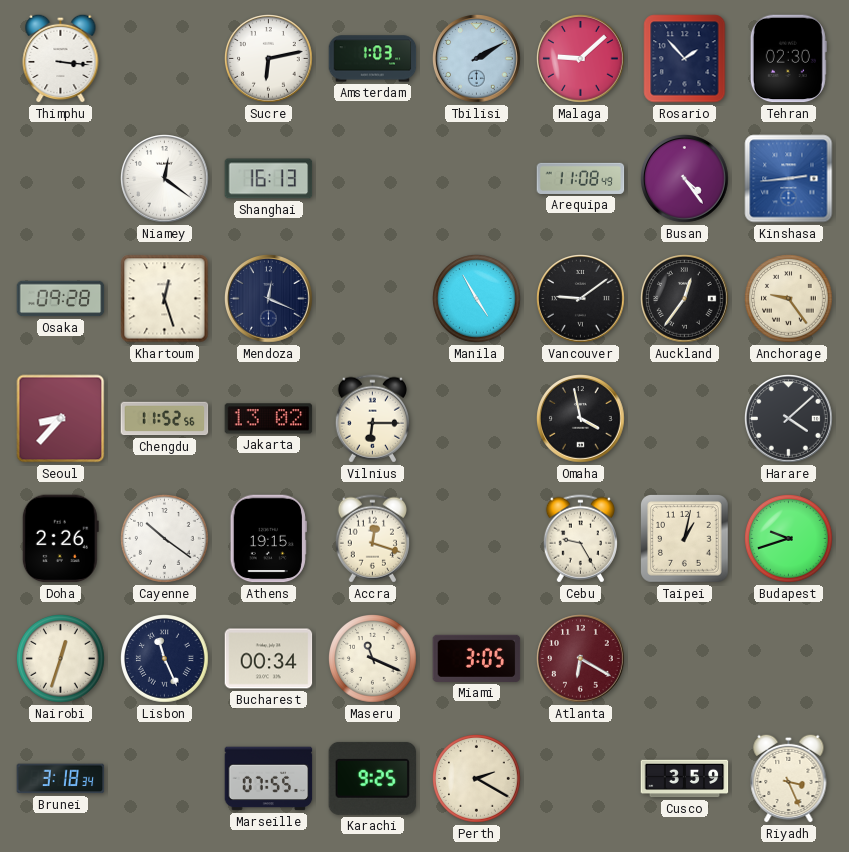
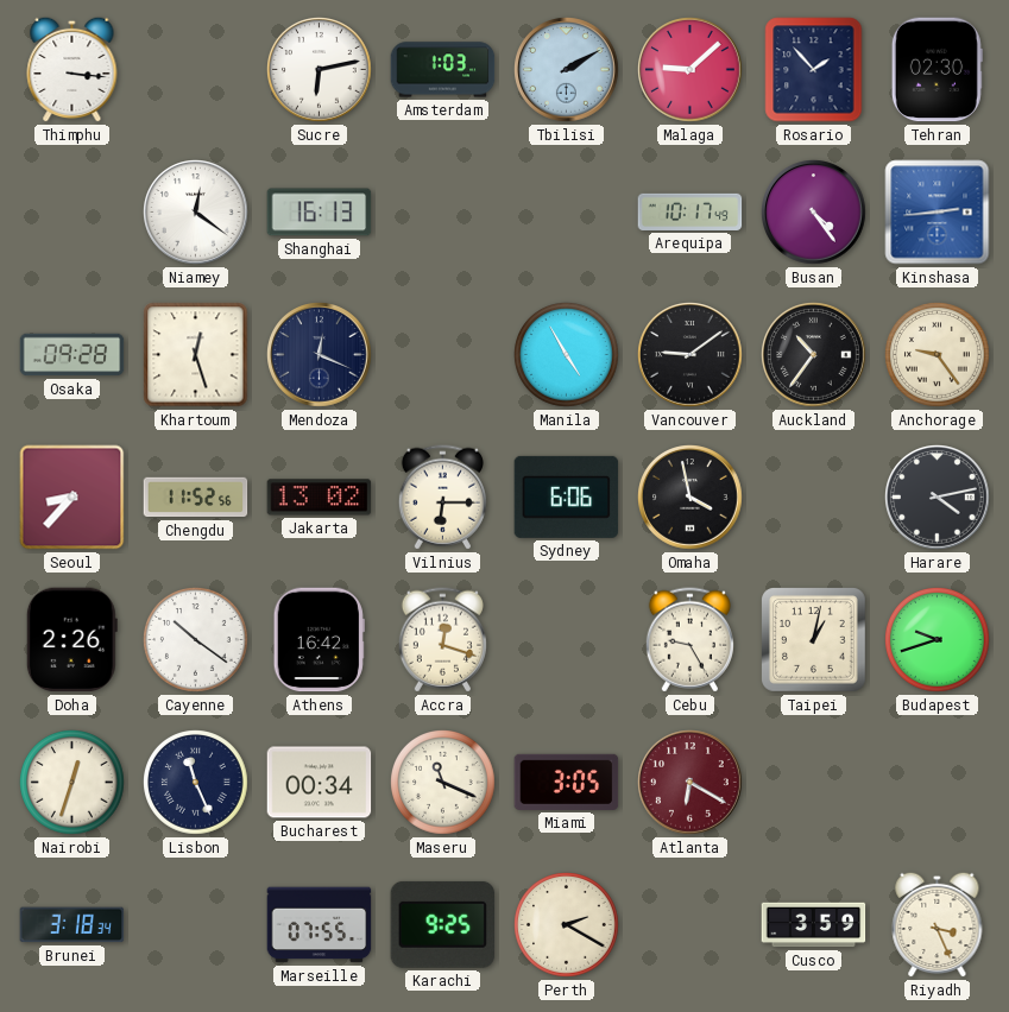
Arequipa: 11:08 -> 10:17
Auckland: 12:36 -> 10:36
Sydney: none -> 6:06
Harare: 4:08 -> 4:13
Athens: 19:15 -> 16:42
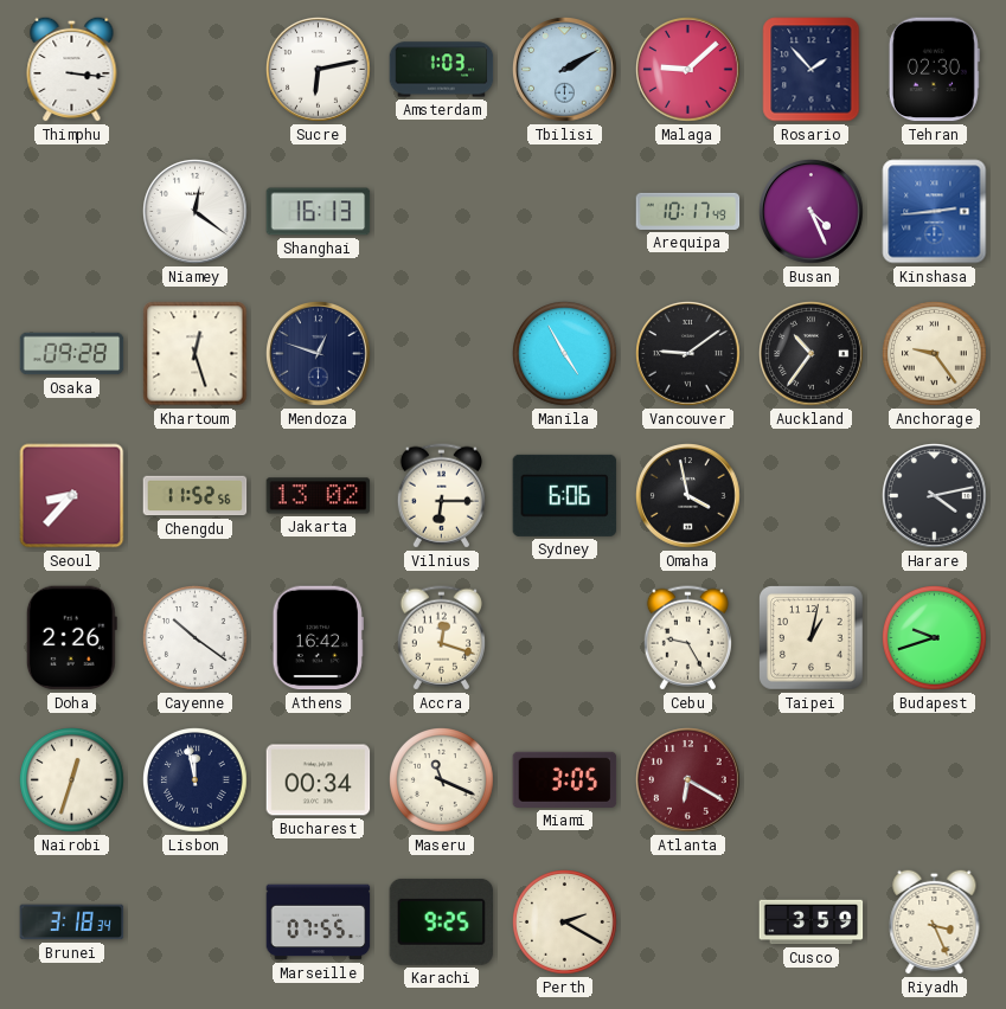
Busan: 4:24 -> 4:26
Mendoza: 12:19 -> 12:48
Lisbon: 11:26 -> 11:58
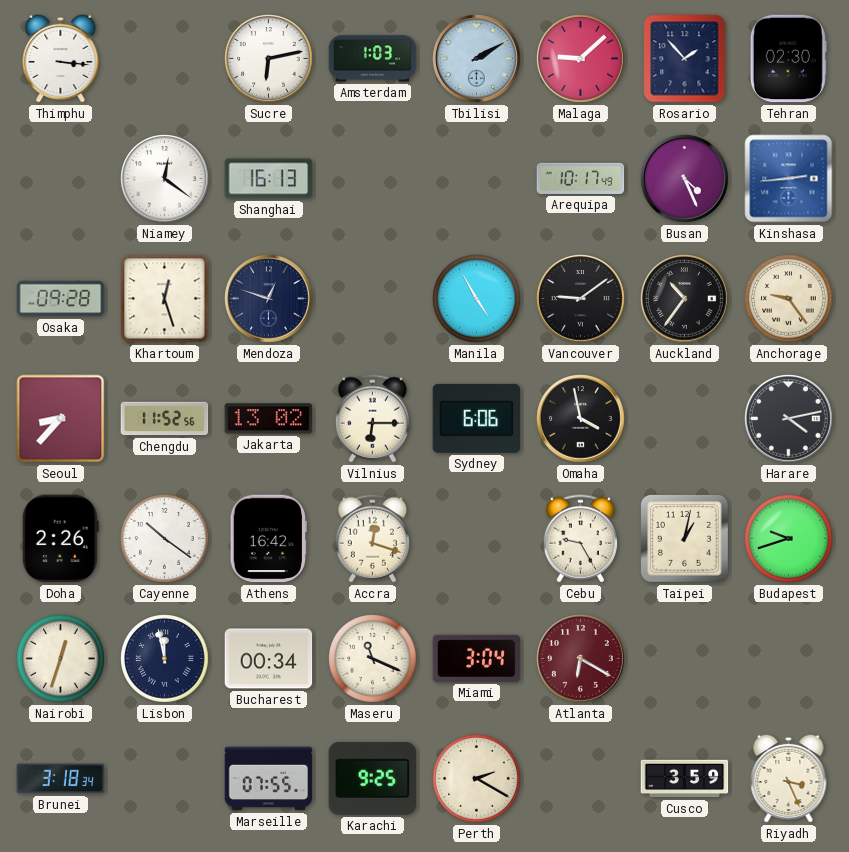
Miami: 3:05 -> 3:04
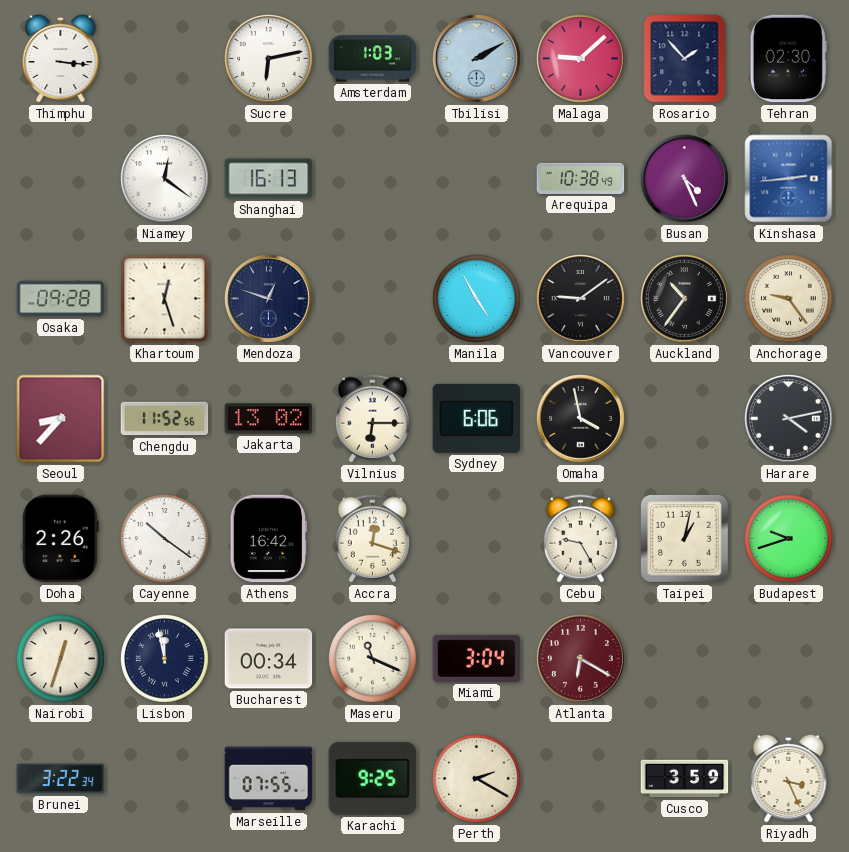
Arequipa: 10:17 -> 10:38
Brunei: 3:18 -> 3:22
